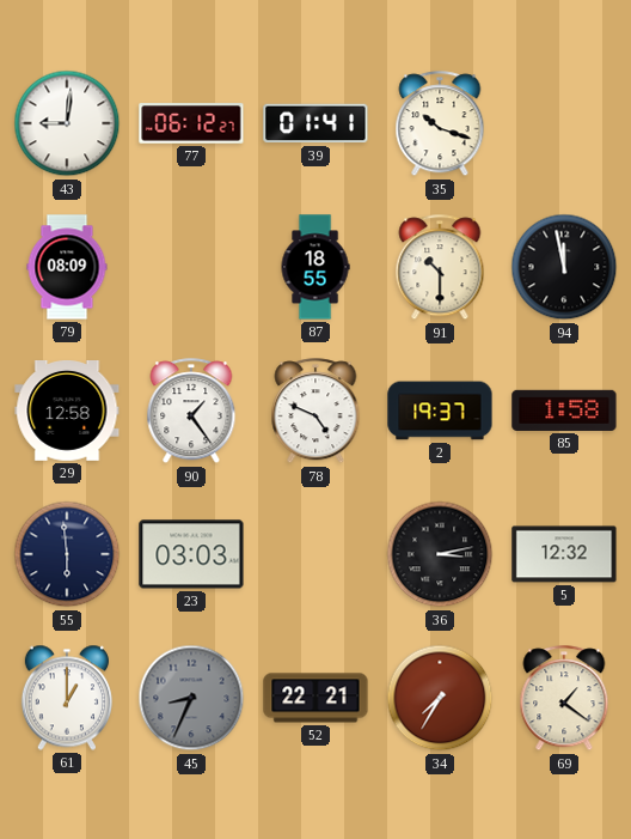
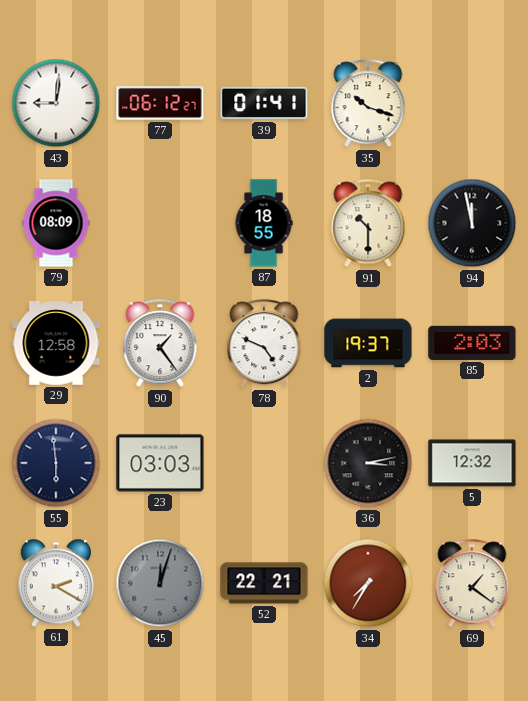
85: 1:58 -> 2:03
61: 1:00 -> 2:20
45: 8:34 -> 12:03
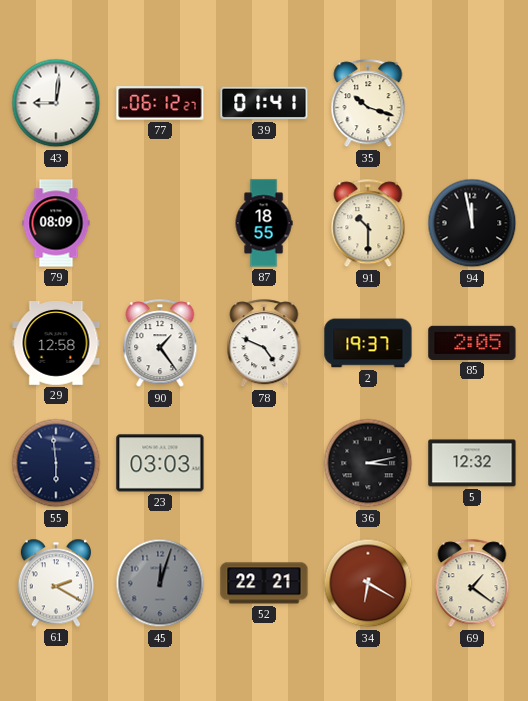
85: 2:03 -> 2:05
34: 7:35 -> 6:20
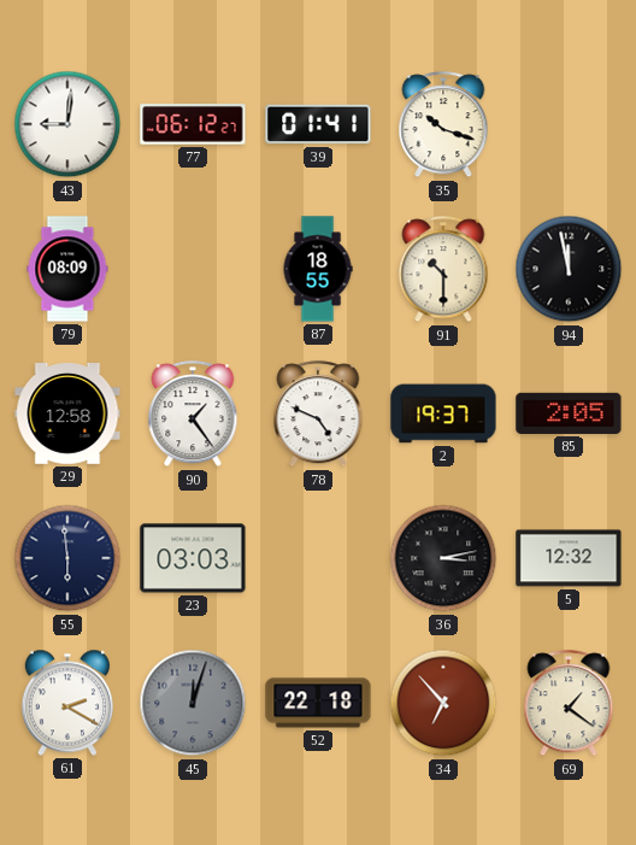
52: 22:21 -> 22:18
34: 6:20 -> 6:53
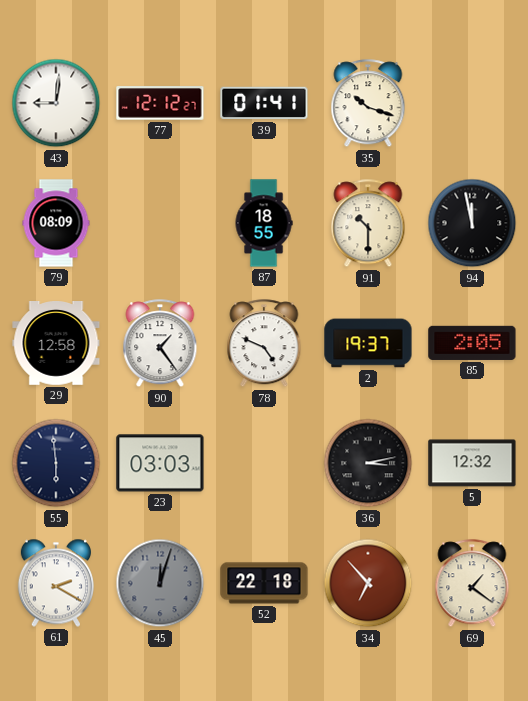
77: 06:12 -> 12:12
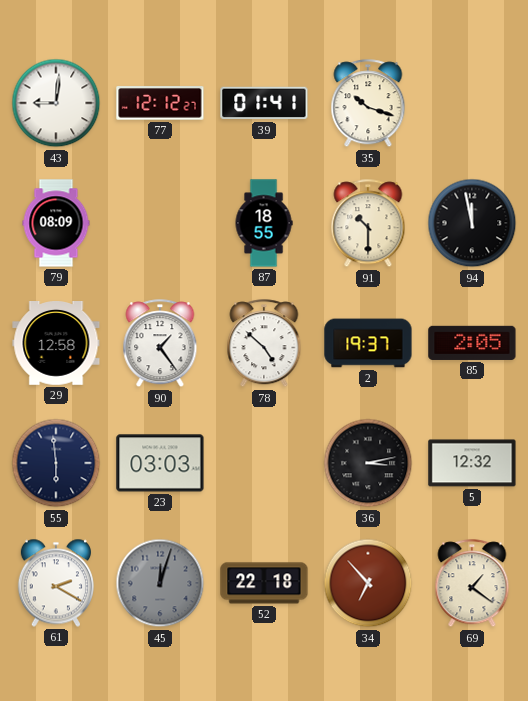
78: 4:49 -> 4:52
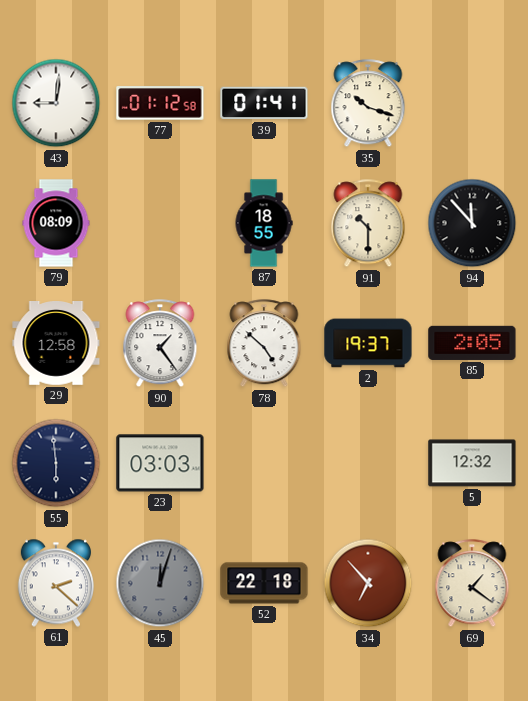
77: 12:12 -> 01:12
94: 11:58 -> 11:53
36: 3:13 -> none
61: 2:20 -> 2:22
